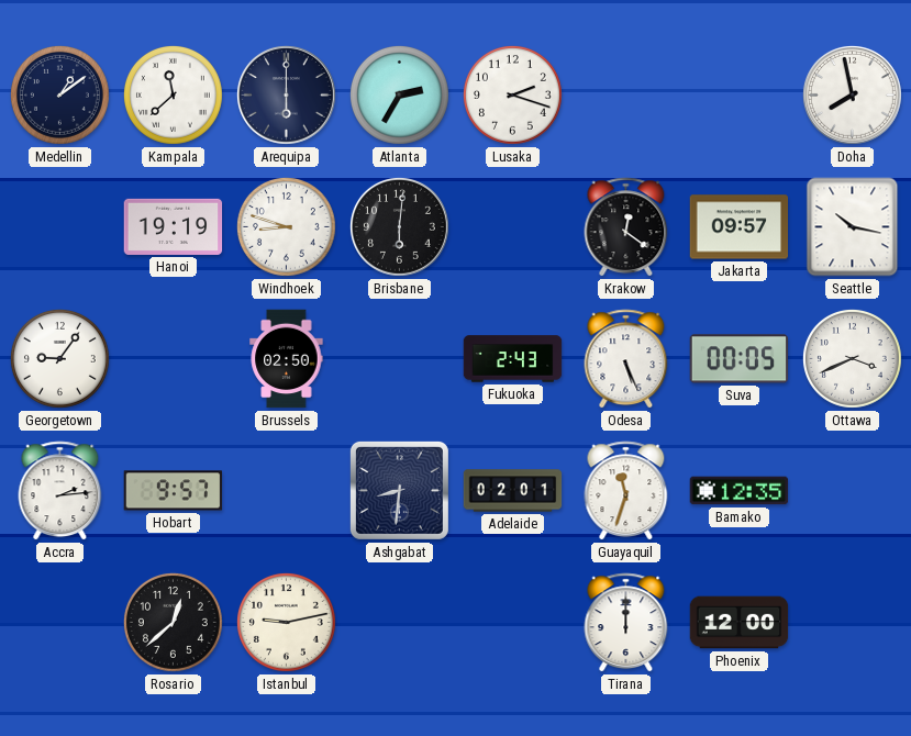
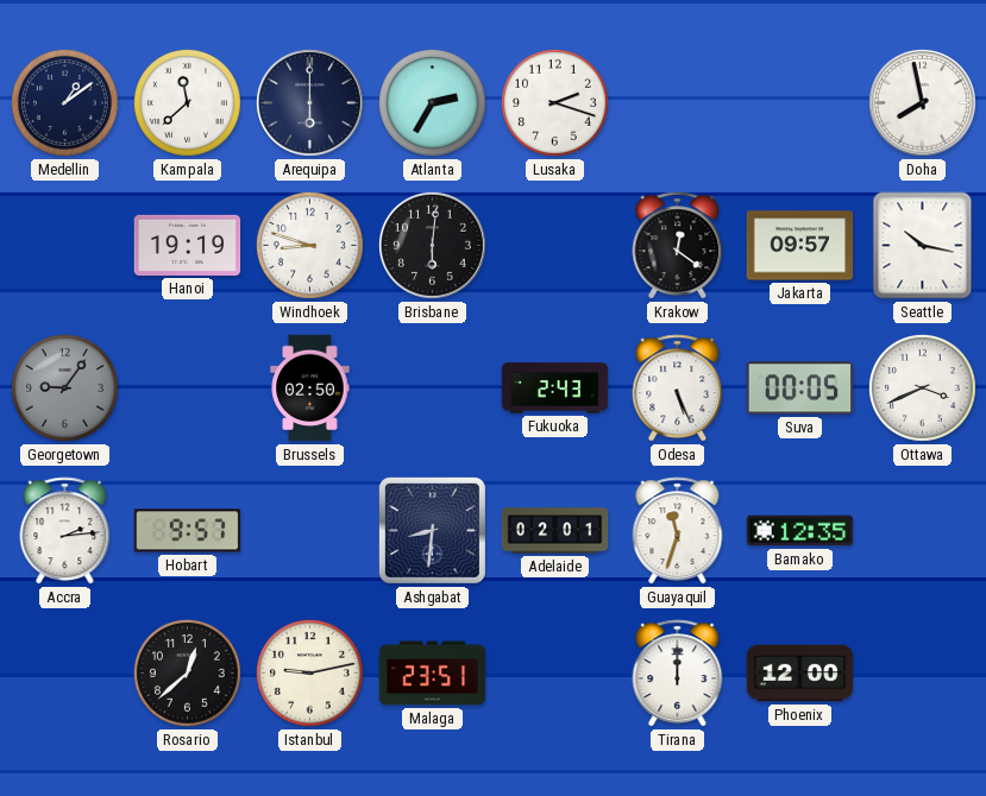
Georgetown dial: white -> grey
Malaga: none -> 23:51
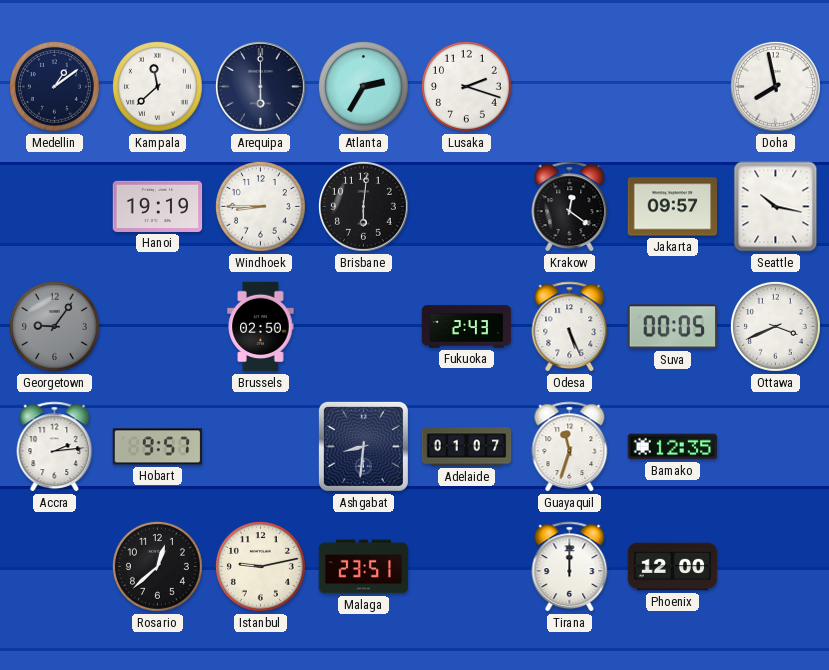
Windhoek: 8:48 -> 8:45
Adelaide: 02:01 -> 01:07
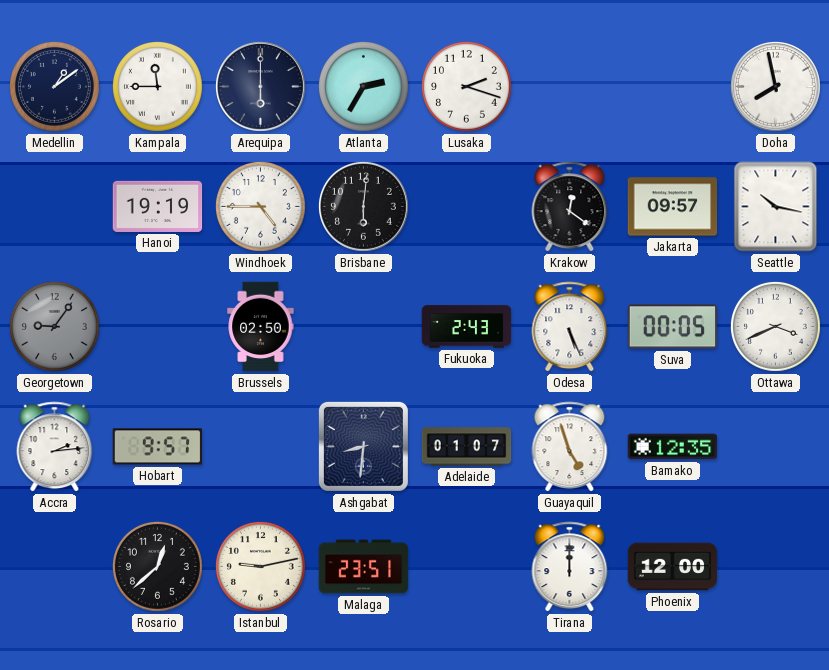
Kampala: 11:38 -> 11:45
Windhoek: 8:45 -> 4:45
Guayaquil: 11:33 -> 4:57
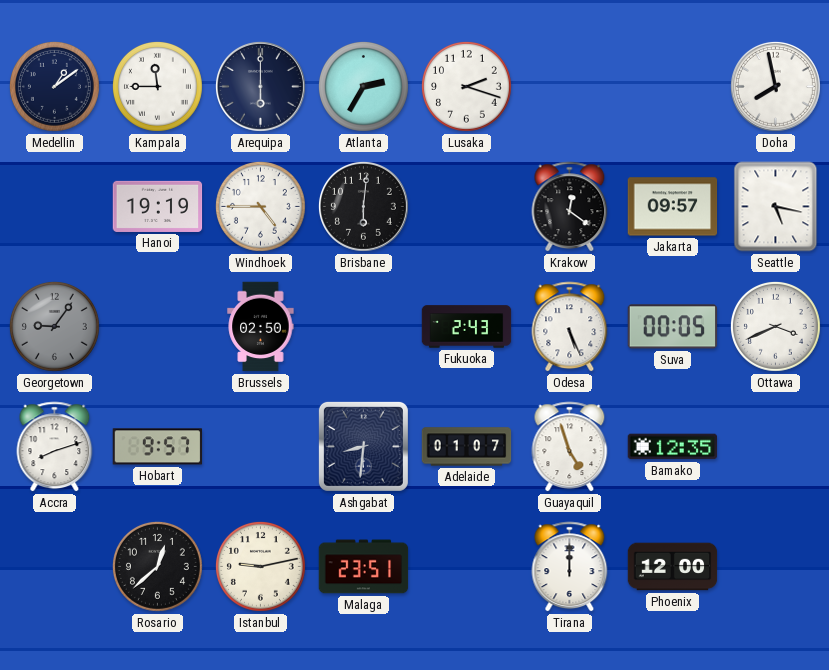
Seattle: 10:17 -> 5:17
Accra: 2:14 -> 8:12
